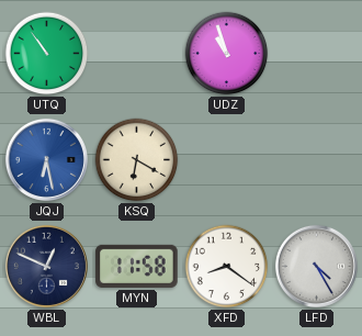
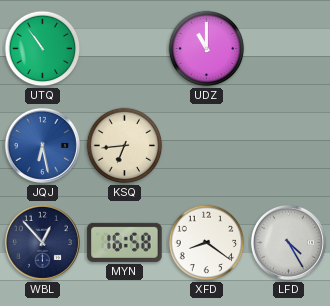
UDZ: 10:57 -> 11:00
KSQ: 6:20 -> 6:44
WBL: 12:49 -> 12:53
MYN: 11:58 -> 16:58
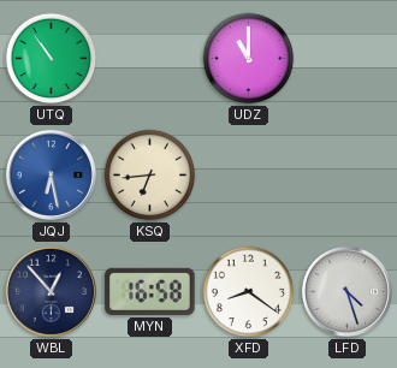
LFD: 4:25 -> 4:27
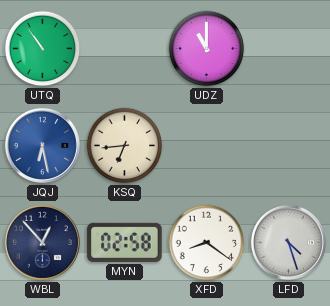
MYN: 16:58 -> 02:58
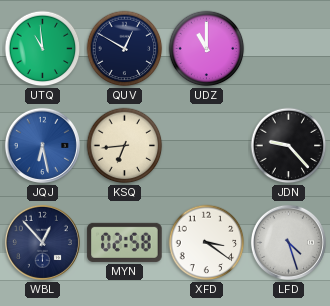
UTQ: 10:54 -> 10:59
QUV: none -> 12:50
JDN: none -> 9:23
XFD: 8:21 -> 3:21
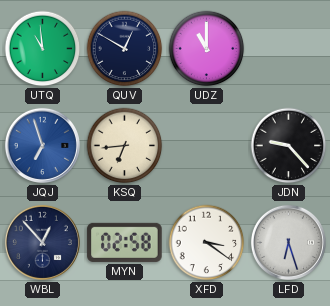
JQJ: 6:28 -> 6:57
LFD: 4:27 -> 6:27
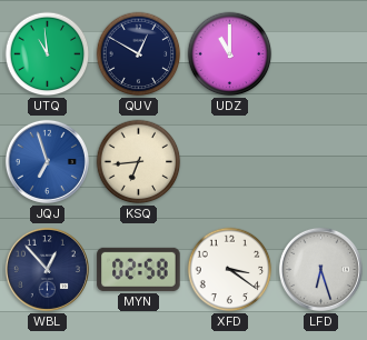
JDN: 9:23 -> none
